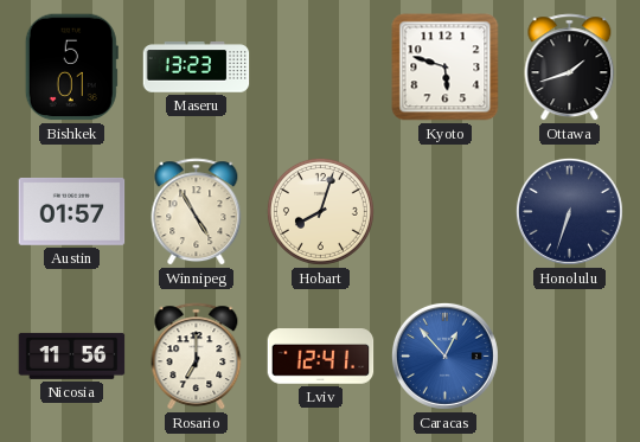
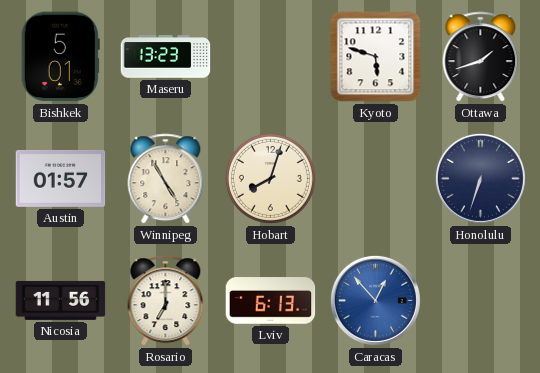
Lviv: 12:41 -> 6:13
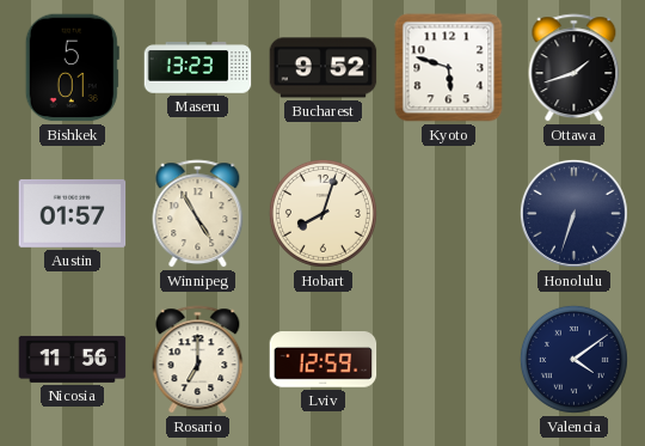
Bucharest: none -> 9:52
Lviv: 6:13 -> 12:59
Caracas: 12:53 -> none
Valencia: none -> 4:09
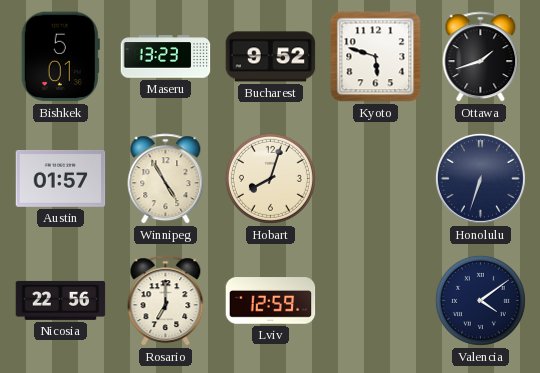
Nicosia: 11:56 -> 22:56
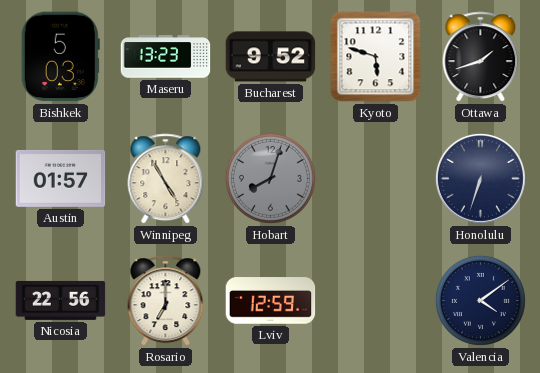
Bishkek: 5:01 -> 5:03
Hobart dial: cream -> grey
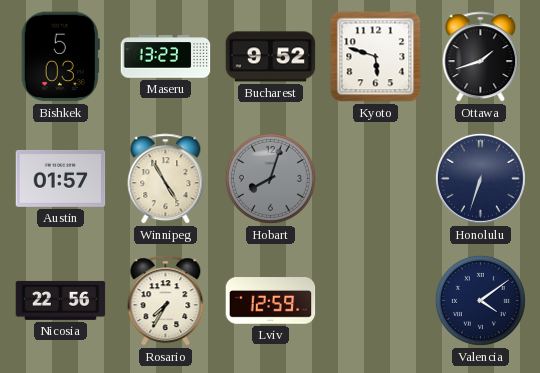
Rosario: 7:00 -> 7:35
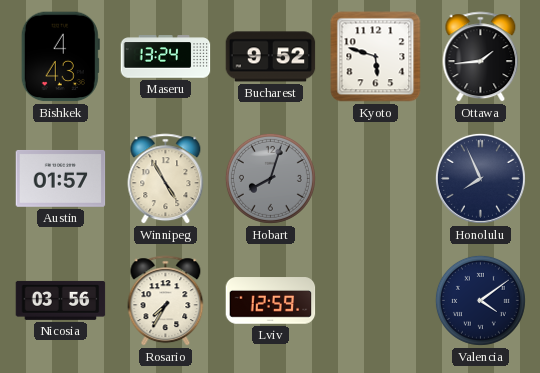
Bishkek: 5:03 -> 4:43
Maseru: 13:23 -> 13:24
Ottawa: 1:42 -> 1:44
Honolulu: 6:33 -> 7:56
Nicosia: 22:56 -> 03:56
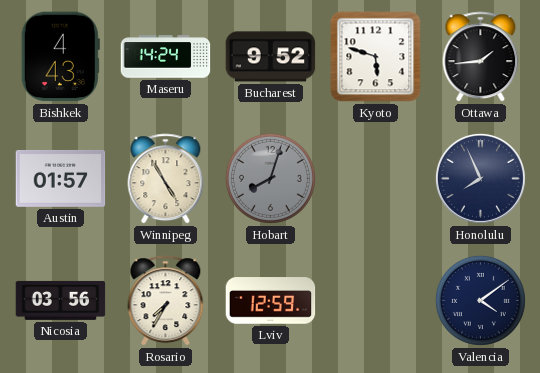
Maseru: 13:24 -> 14:24
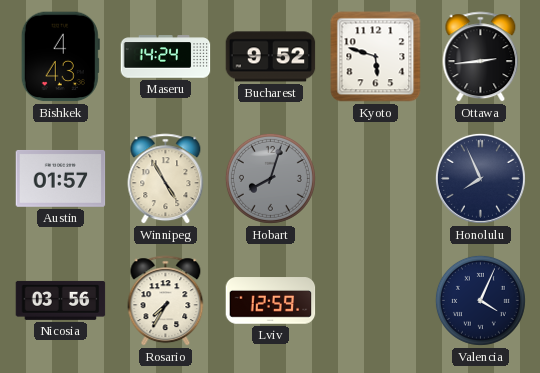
Ottawa: 1:44 -> 2:44
Valencia: 4:09 -> 4:04
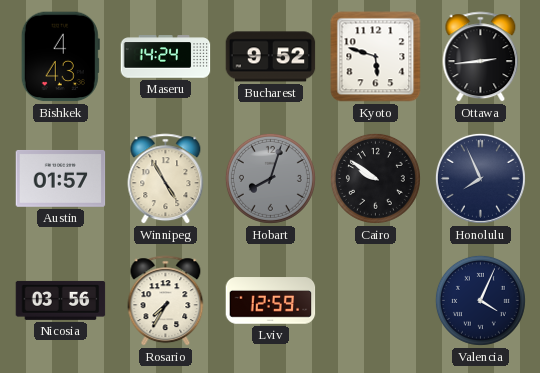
Cairo: none -> 9:51
